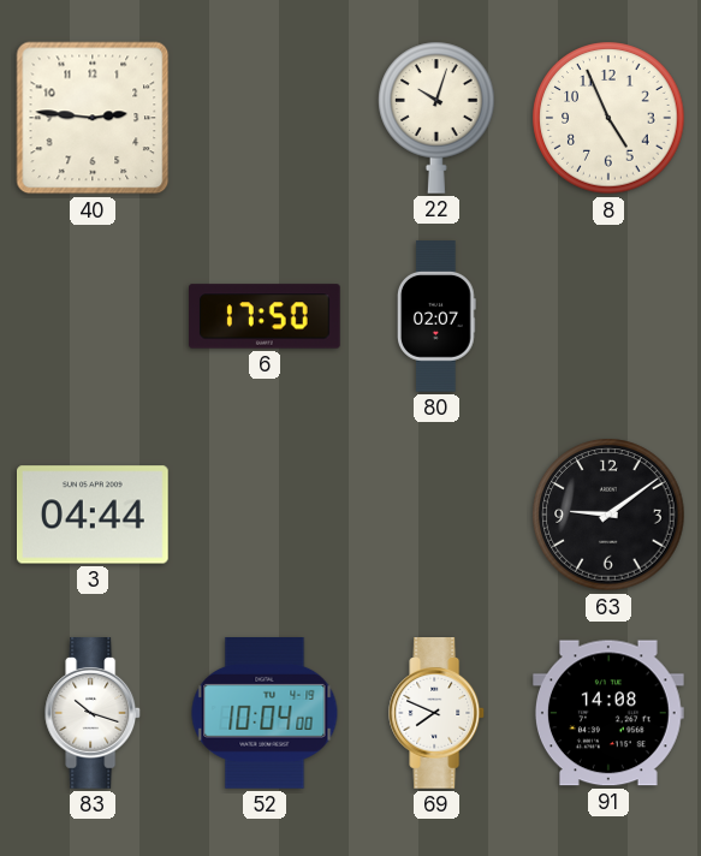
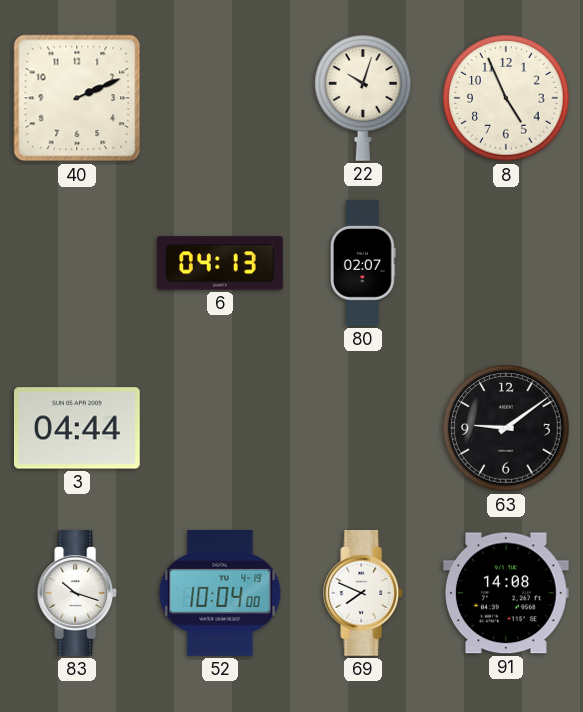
40: 2:46 -> 2:11
6: 17:50 -> 04:13
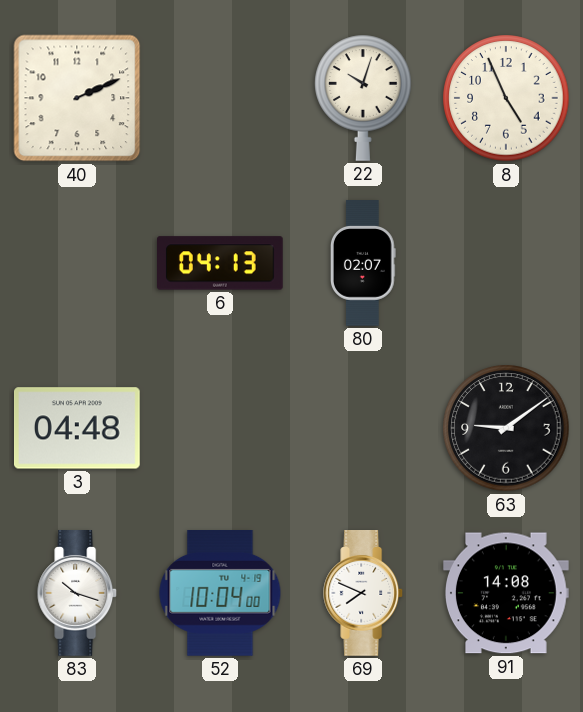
3: 04:44 -> 04:48
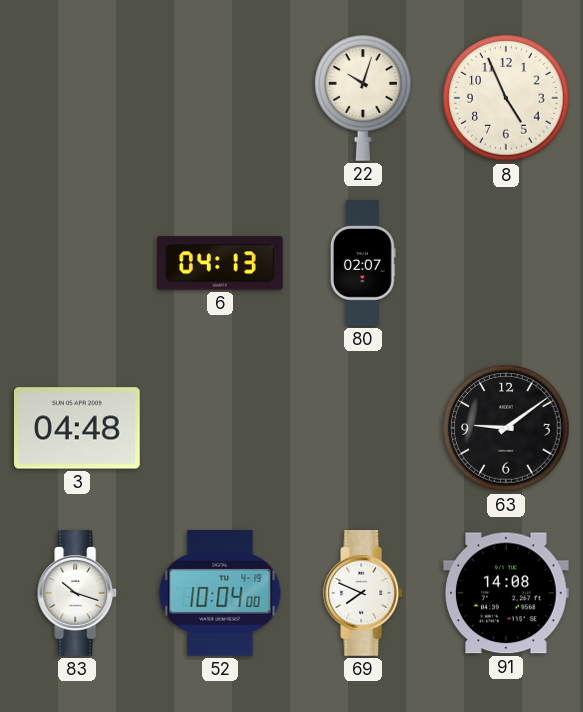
40: 2:11 -> none
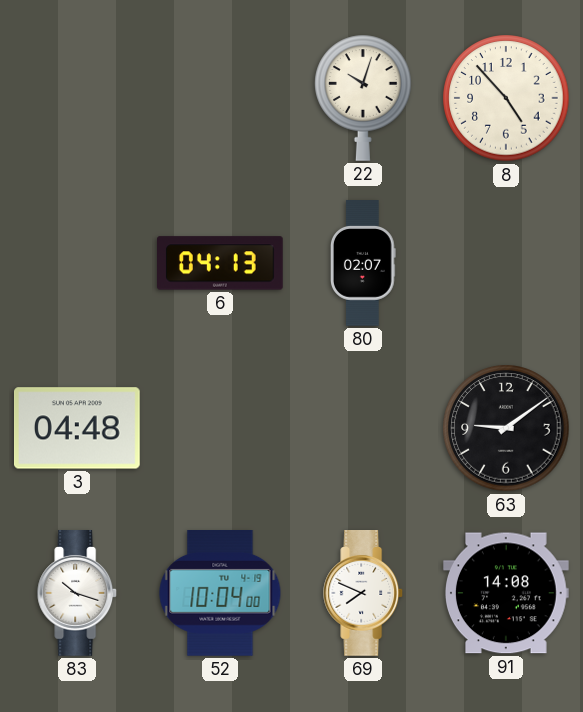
8: 4:56 -> 4:53
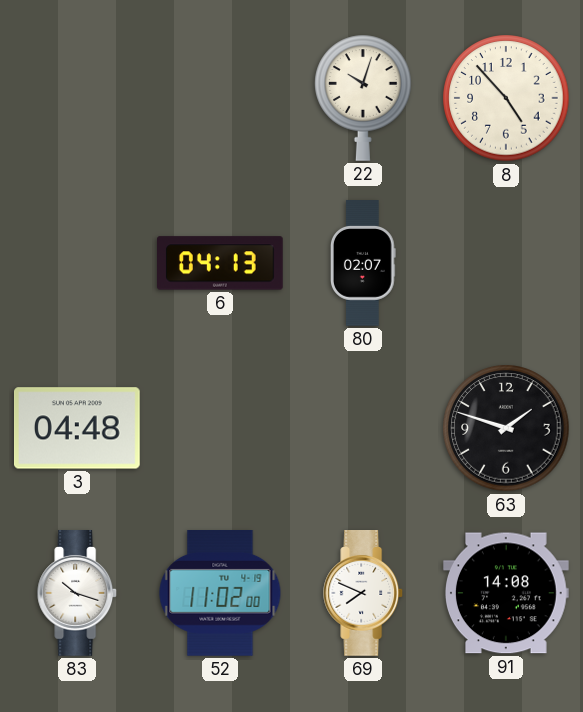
63: 9:09 -> 1:48
52: 10:04 -> 11:02
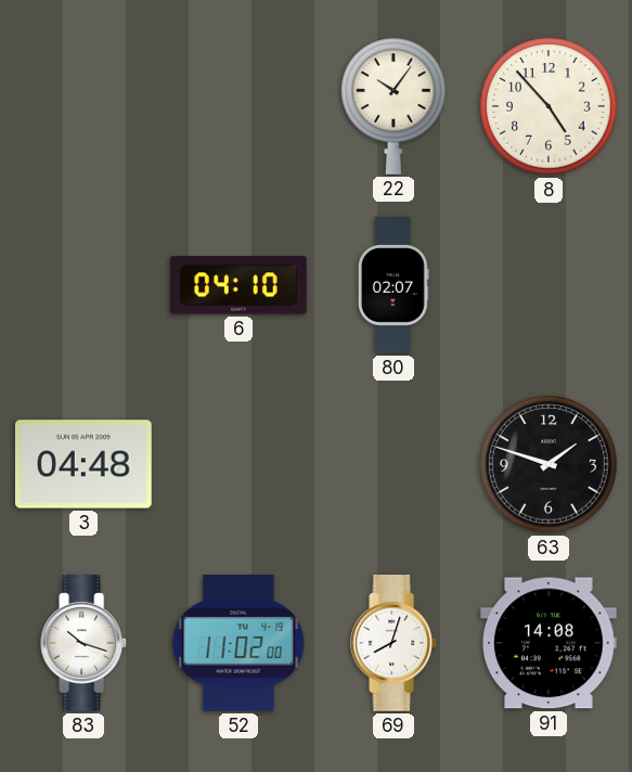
22: 10:03 -> 10:06
6: 04:13 -> 04:10
69: 7:49 -> 8:03
